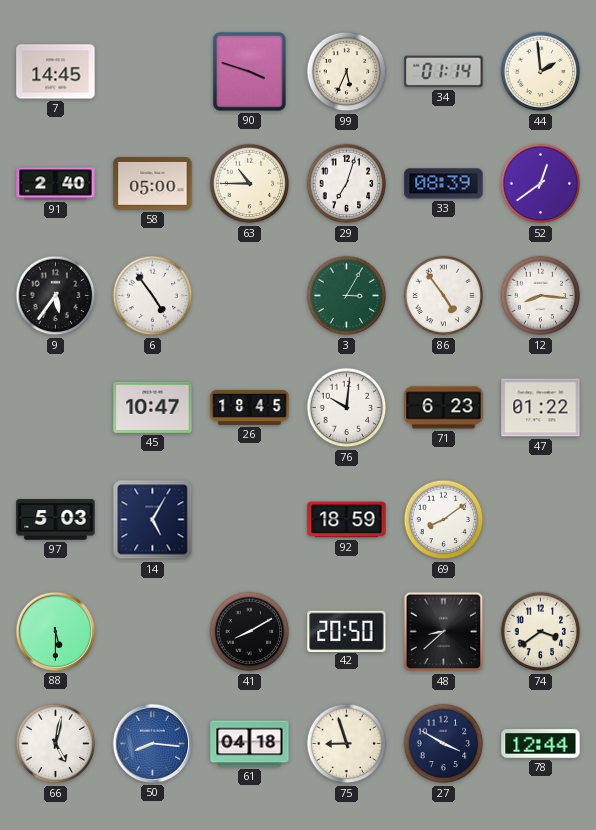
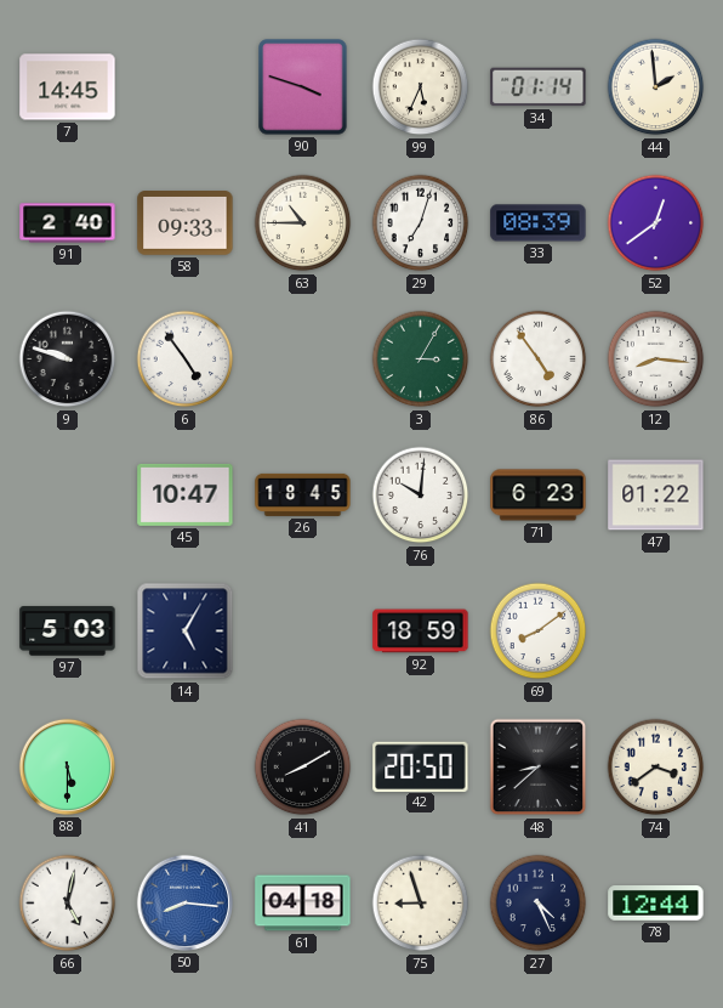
58: 05:00 -> 09:33
9: 5:36 -> 9:48
27: 3:50 -> 4:26
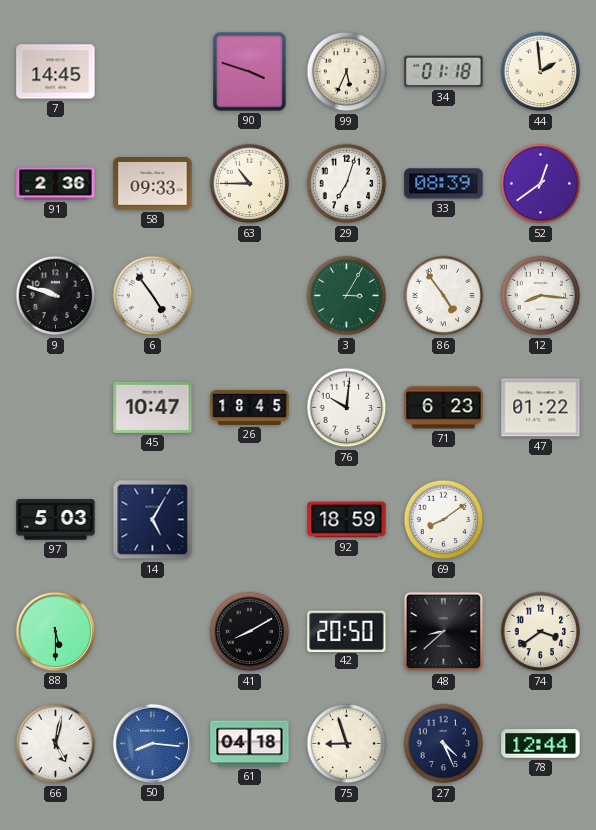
34: 01:14 -> 01:18
91: 2:40 -> 2:36
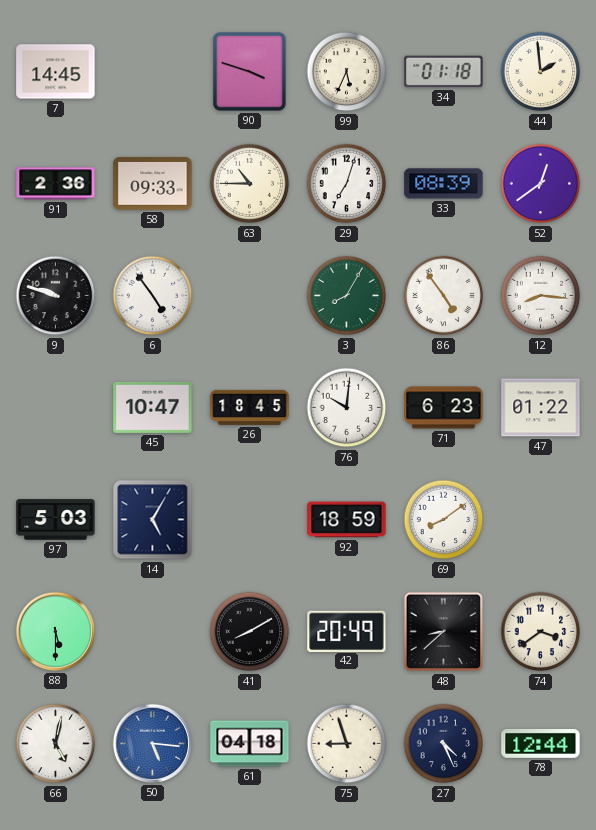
3: 3:05 -> 8:05
42: 20:50 -> 20:49
50: 8:16 -> 5:16
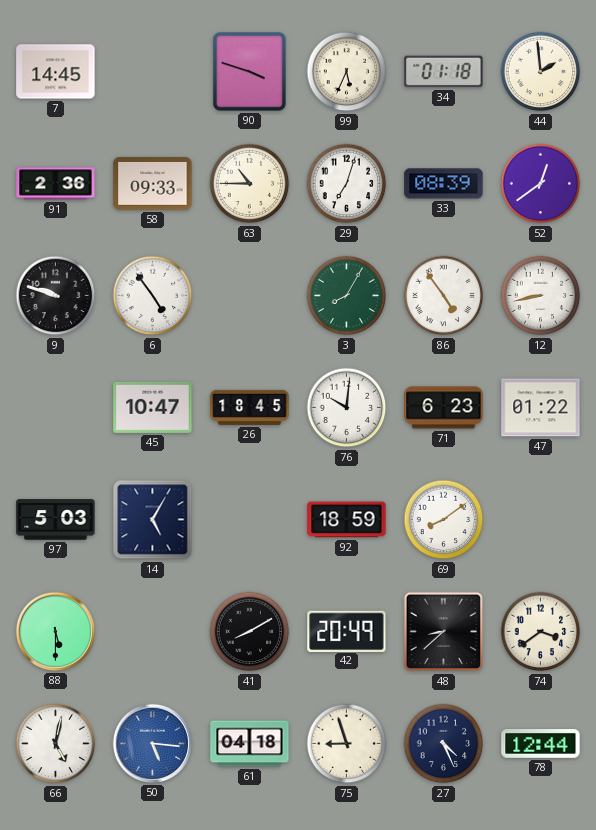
12: 8:16 -> 8:43
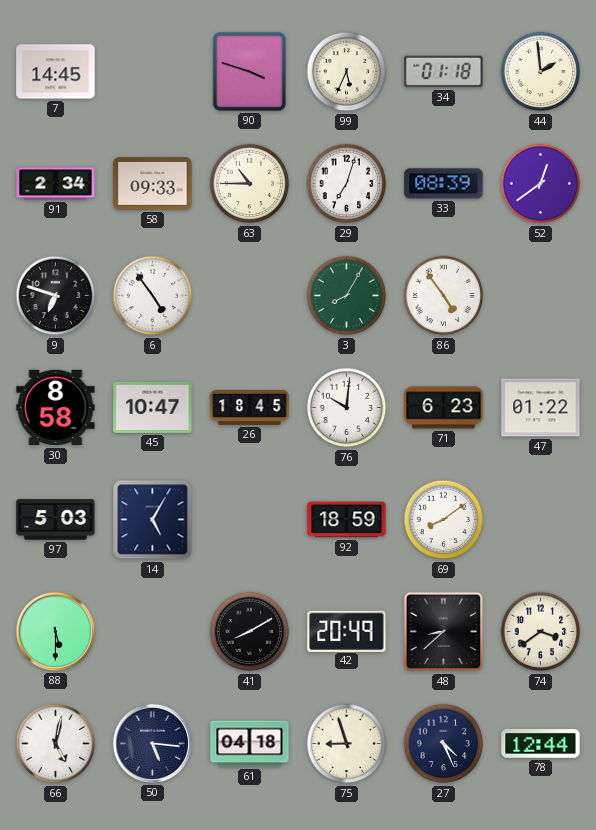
91: 2:36 -> 2:34
9: 9:48 -> 6:48
12: 8:43 -> none
30: none -> 8:58
50 dial: blue -> navy
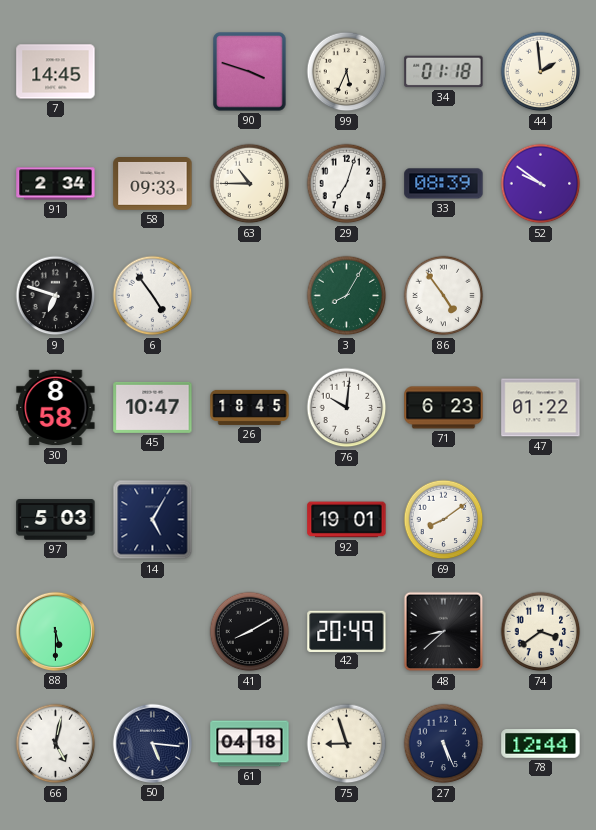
52: 12:39 -> 9:51
92: 18:59 -> 19:01
27: 4:26 -> 5:26
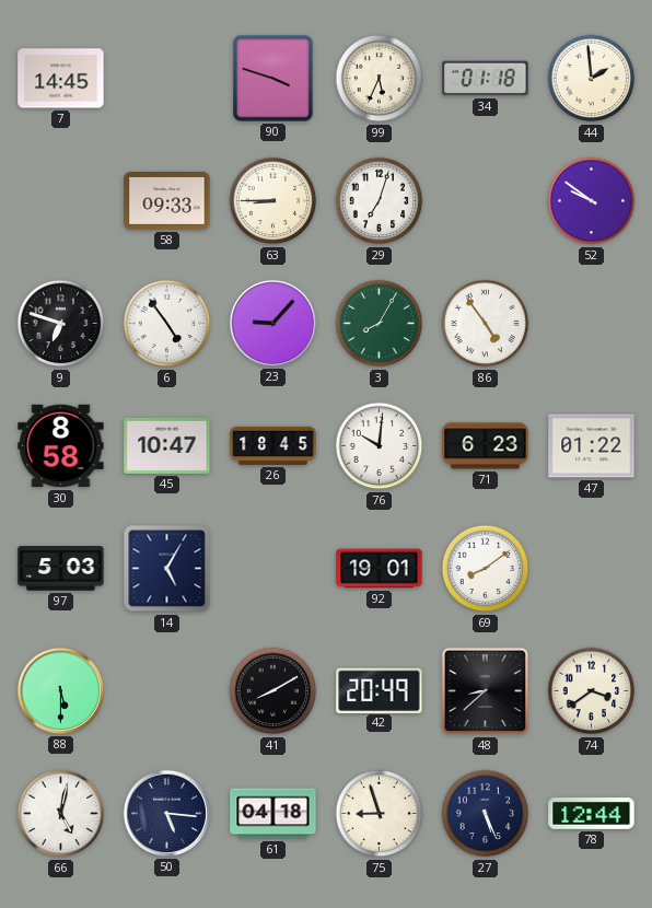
91: 2:34 -> none
63: 10:45 -> 8:45
33: 08:39 -> none
23: none -> 9:07
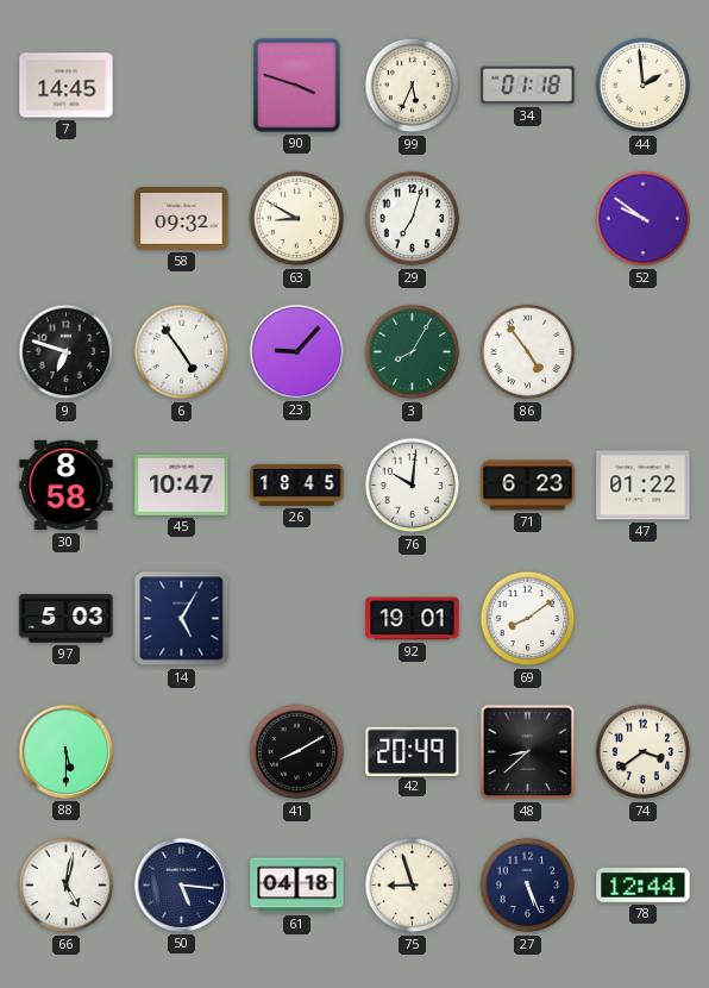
58: 09:33 -> 09:32
63: 8:45 -> 8:50
